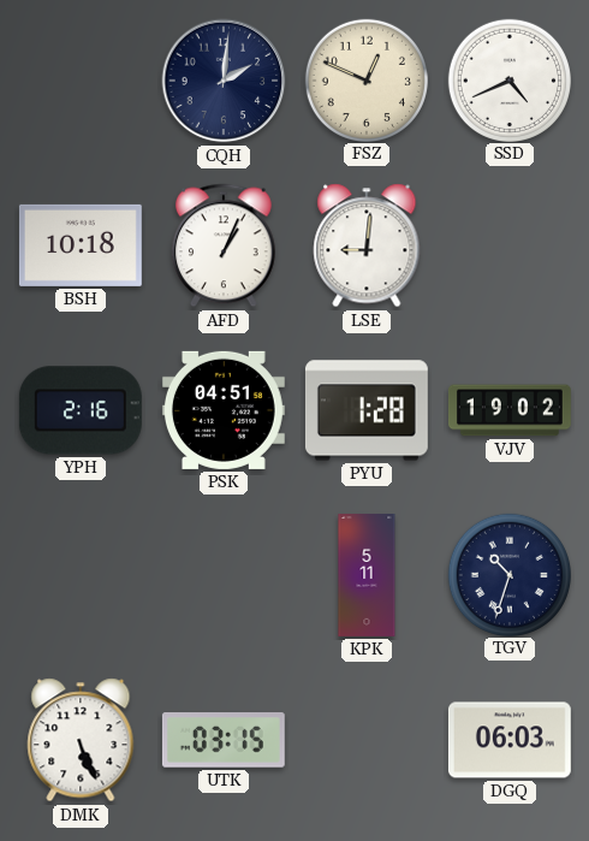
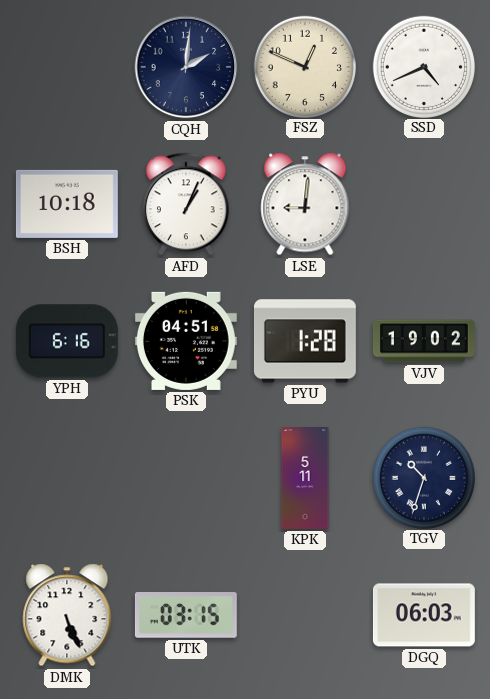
YPH: 2:16 -> 6:16
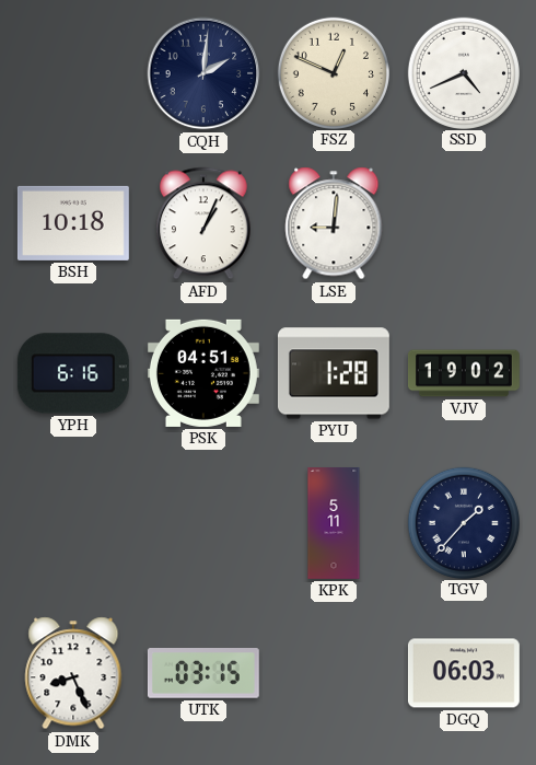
TGV: 10:33 -> 1:37
DMK: 5:26 -> 8:26
